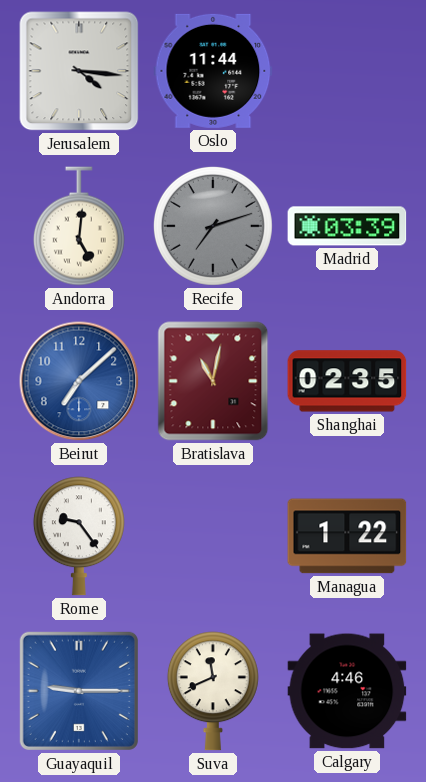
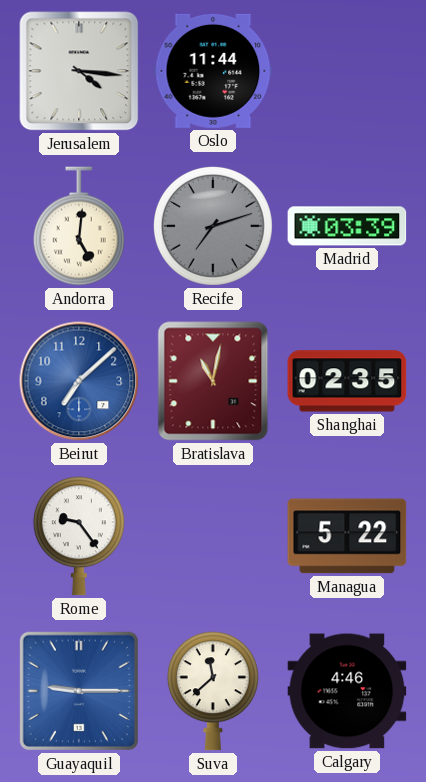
Managua: 1:22 -> 5:22
Suva: 11:41 -> 11:38
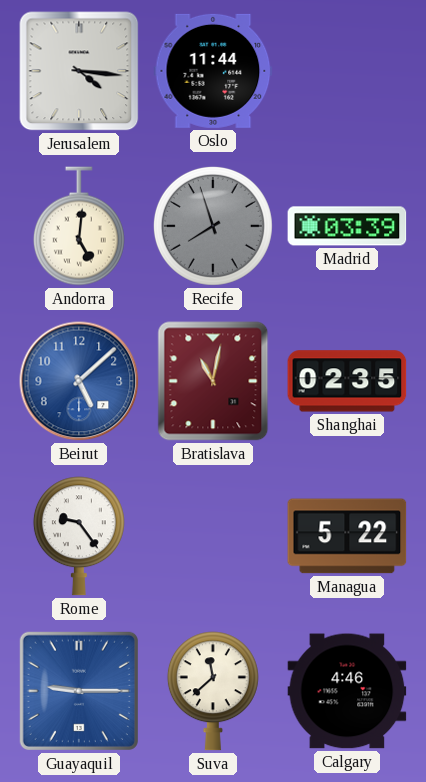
Recife: 7:12 -> 7:57
Beirut: 7:08 -> 5:08
